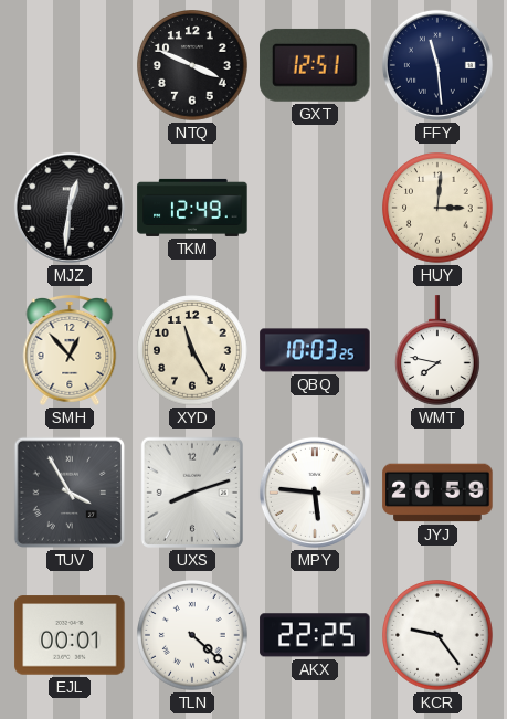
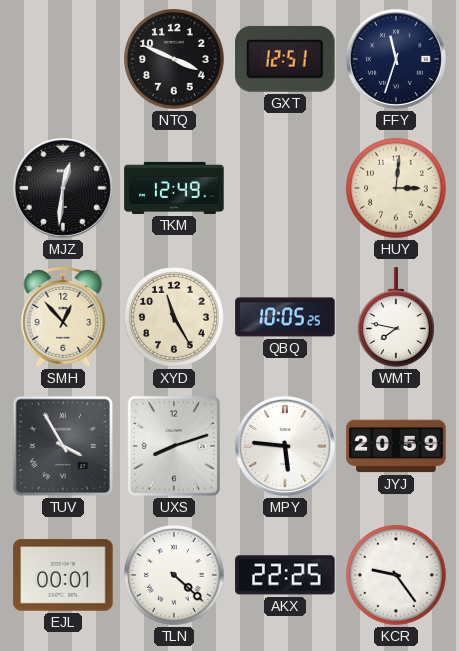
FFY: 11:29 -> 11:33
QBQ: 10:03 -> 10:05
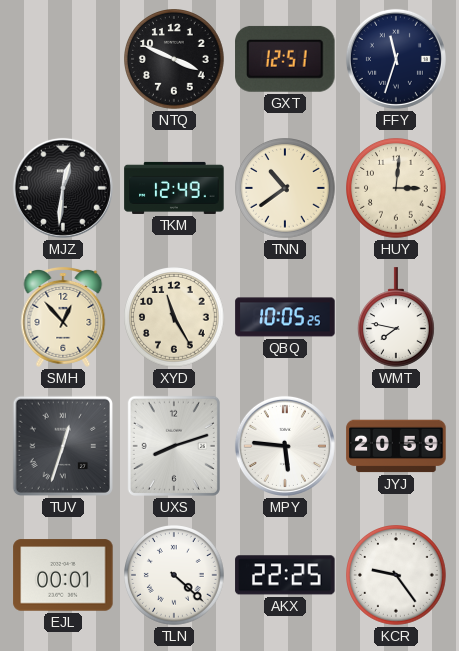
TNN: none -> 10:39
TUV: 3:55 -> 12:33
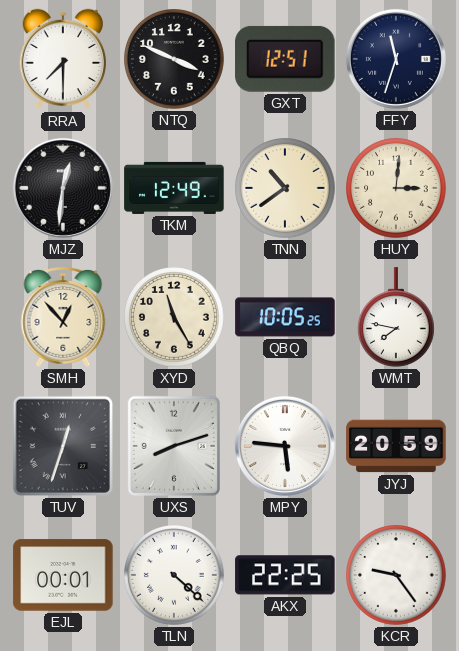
RRA: none -> 7:30
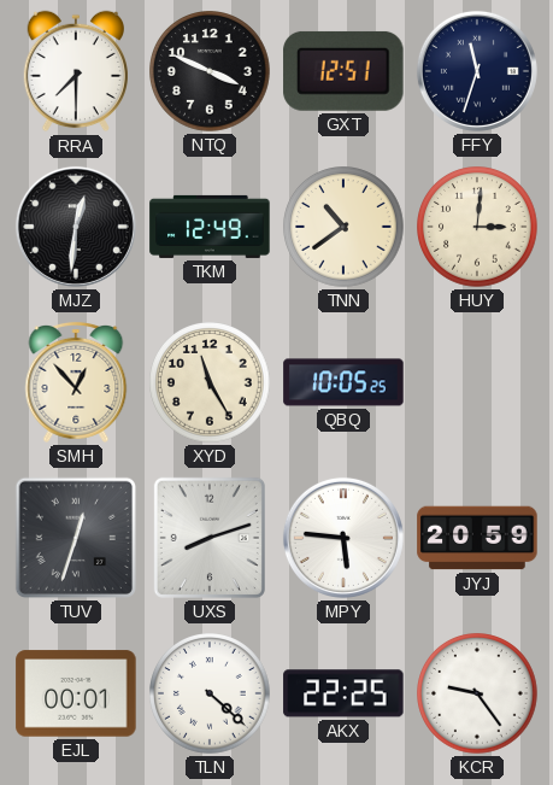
WMT: 7:47 -> none
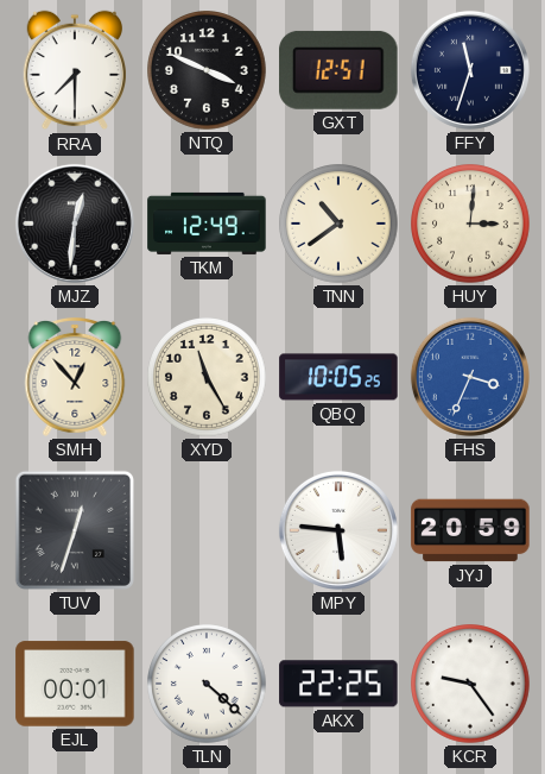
FHS: none -> 3:34
UXS: 8:12 -> none
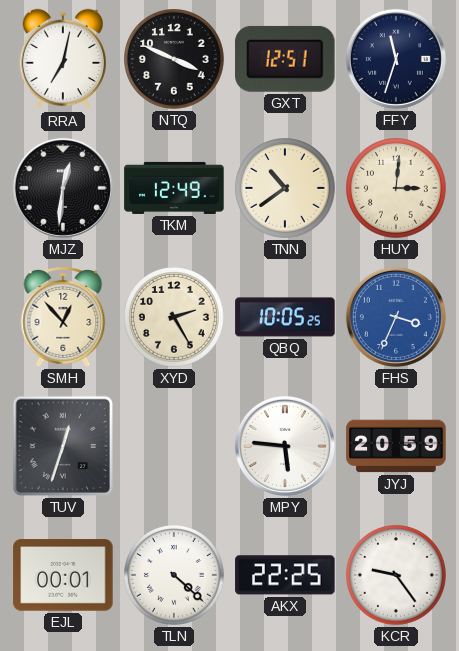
RRA: 7:30 -> 7:02
XYD: 11:25 -> 2:25
